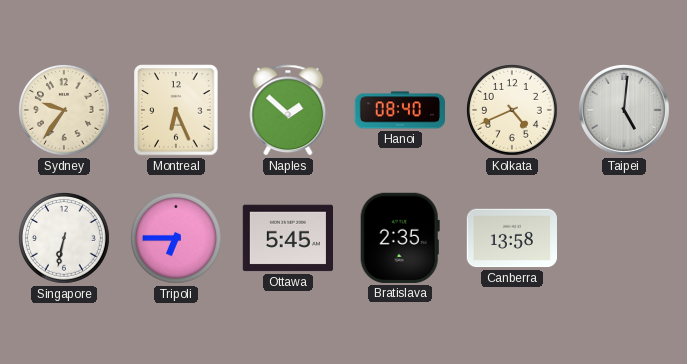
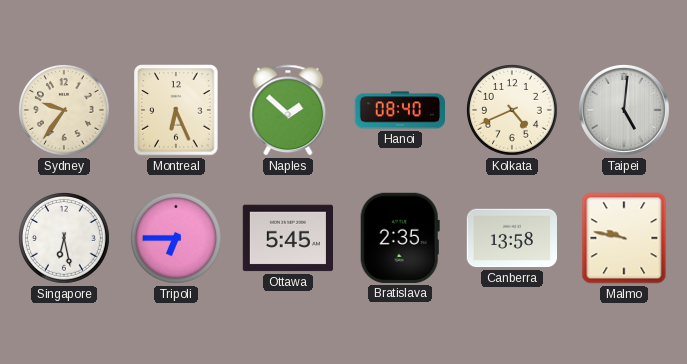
Singapore: 6:32 -> 6:28
Malmo: none -> 9:47
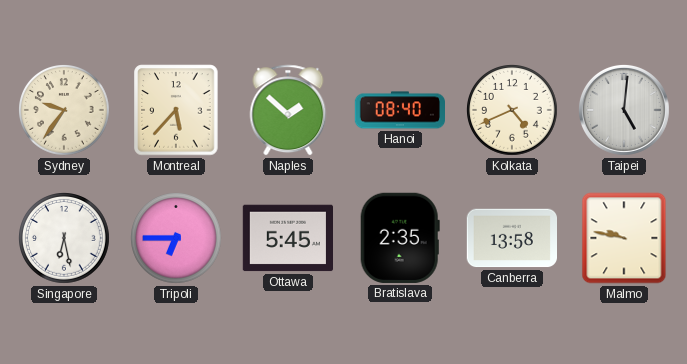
Montreal: 6:26 -> 5:37
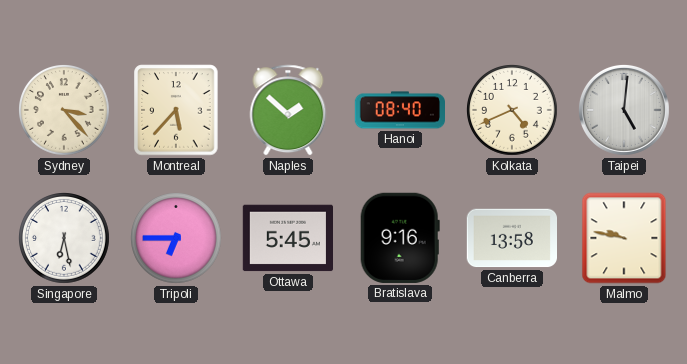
Sydney: 9:36 -> 3:23
Bratislava: 2:35 -> 9:16
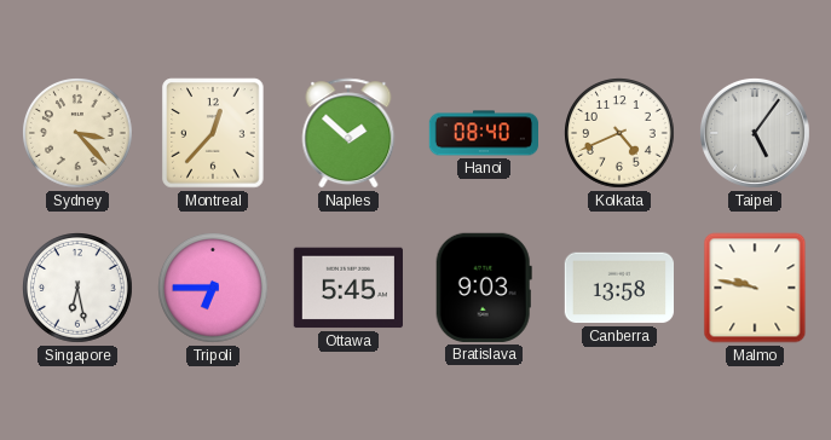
Montreal: 5:37 -> 12:37
Taipei: 5:01 -> 5:06
Bratislava: 9:16 -> 9:03
